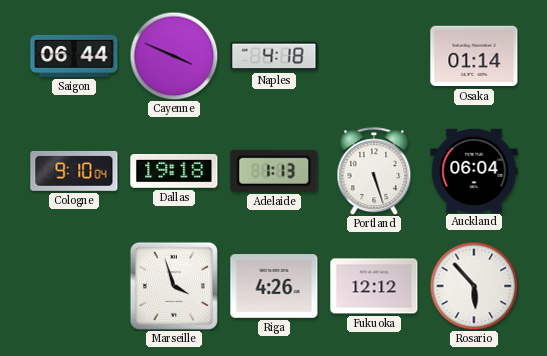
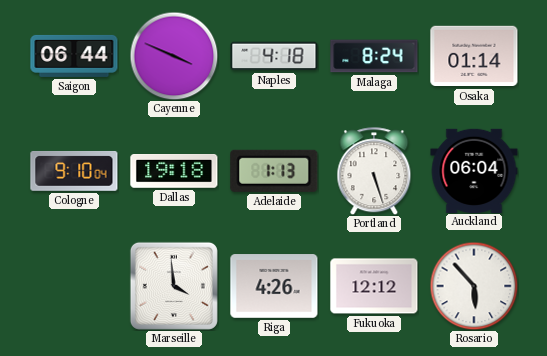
Malaga: none -> 8:24
Marseille: 3:57 -> 3:59
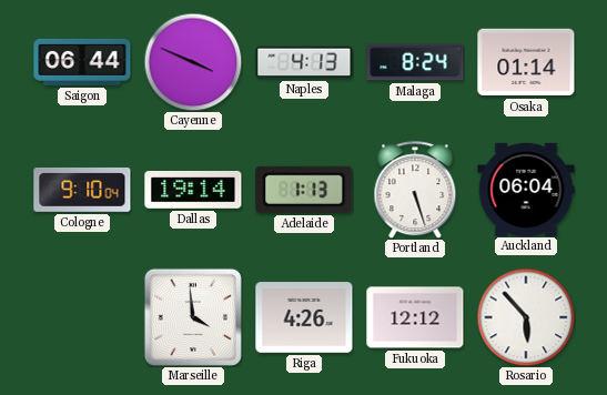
Naples: 4:18 -> 4:13
Dallas: 19:18 -> 19:14
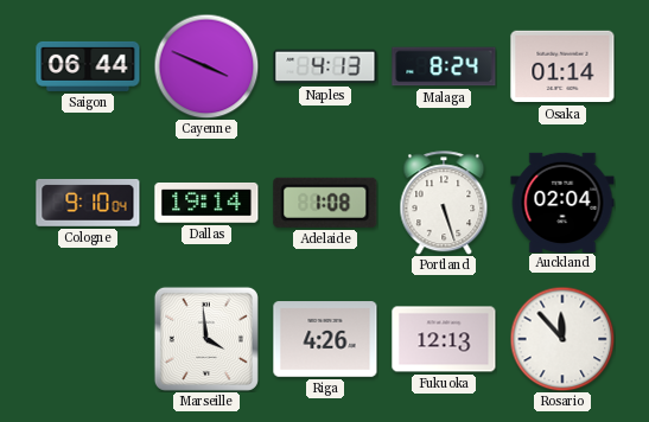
Adelaide: 1:13 -> 1:08
Auckland: 06:04 -> 02:04
Fukuoka: 12:12 -> 12:13
Rosario: 5:53 -> 11:53
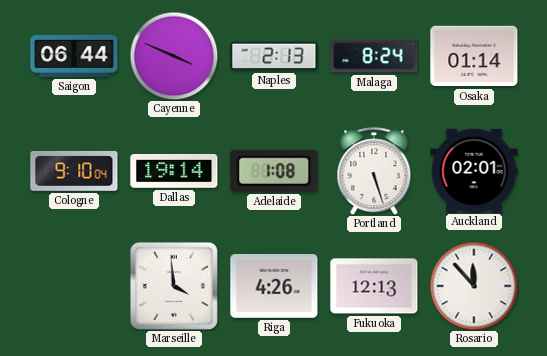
Naples: 4:13 -> 2:13
Auckland: 02:04 -> 02:01
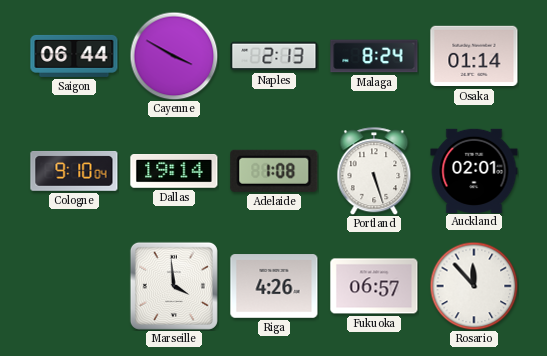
Cayenne: 3:49 -> 3:50
Fukuoka: 12:13 -> 06:57
